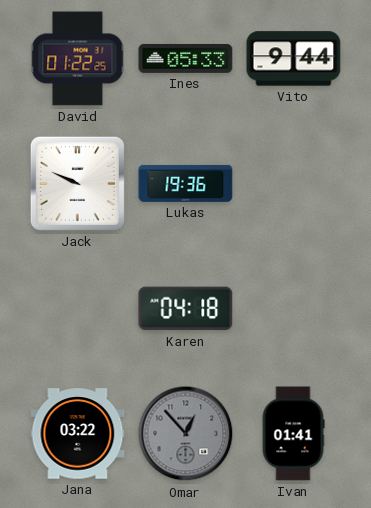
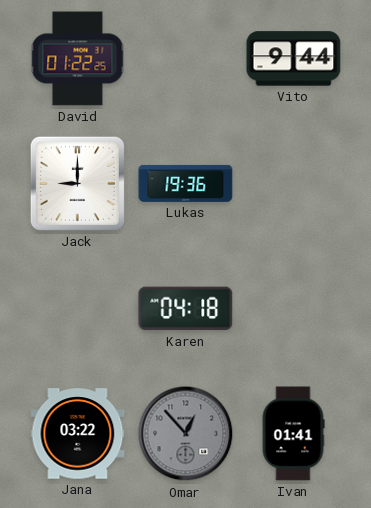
Ines: 05:33 -> none
Jack: 9:49 -> 9:00
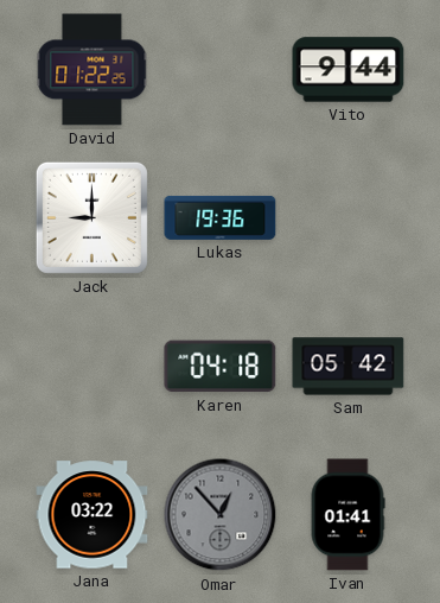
Sam: none -> 05:42
